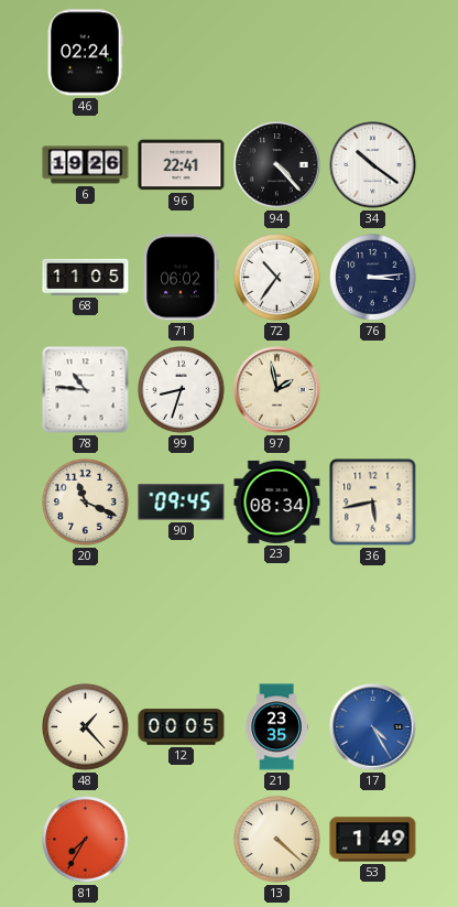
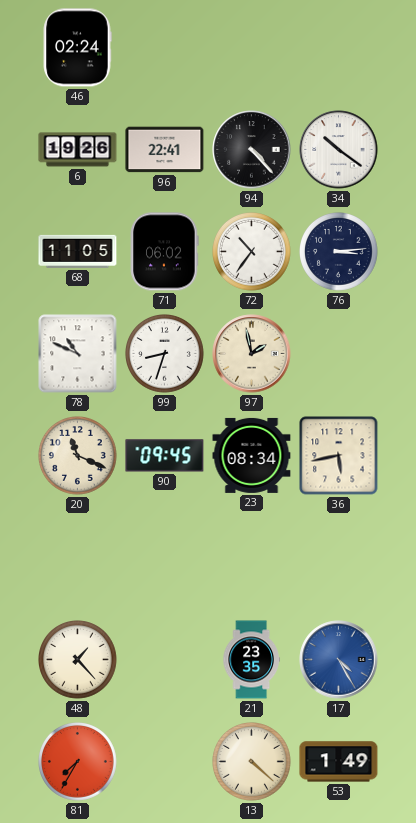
78: 10:46 -> 10:49
12: 00:05 -> none
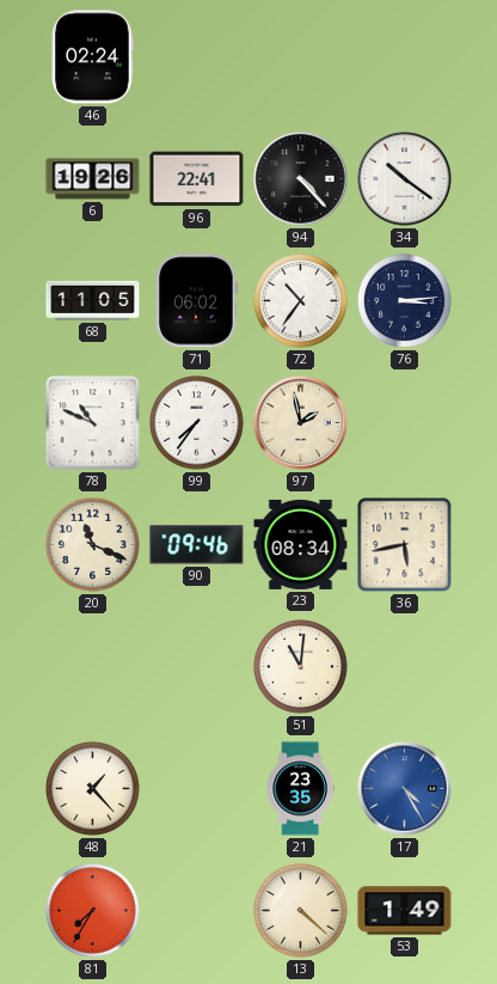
99: 8:33 -> 7:36
90: 09:45 -> 09:46
51: none -> 11:01
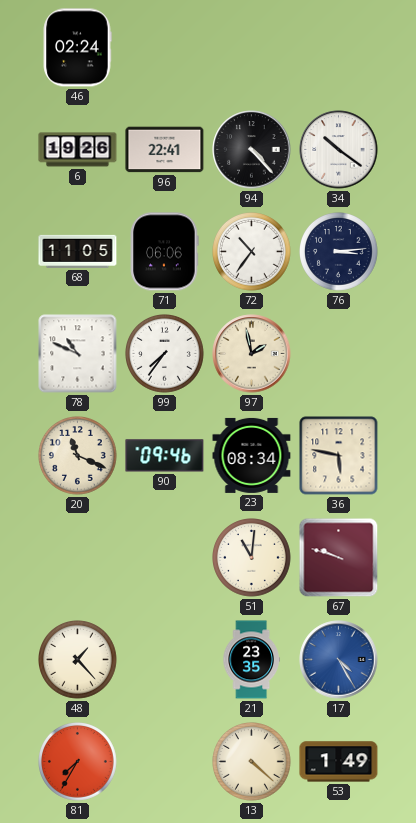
71: 06:02 -> 06:06
36: 5:43 -> 5:47
67: none -> 9:48
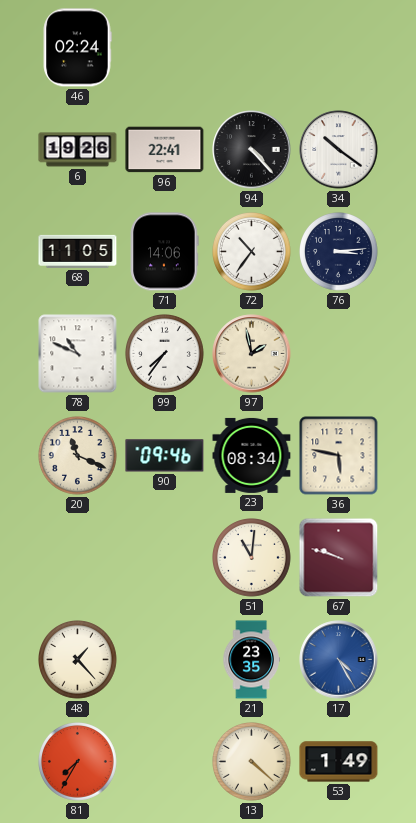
71: 06:06 -> 14:06
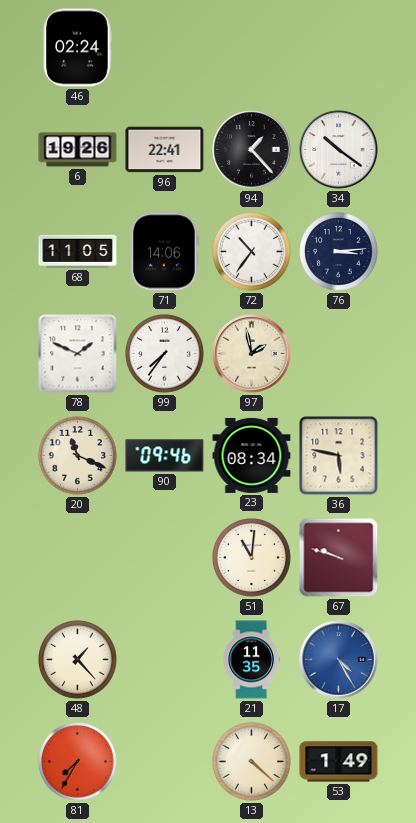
94: 4:23 -> 1:23
78: 10:49 -> 1:49
21: 23:35 -> 11:35
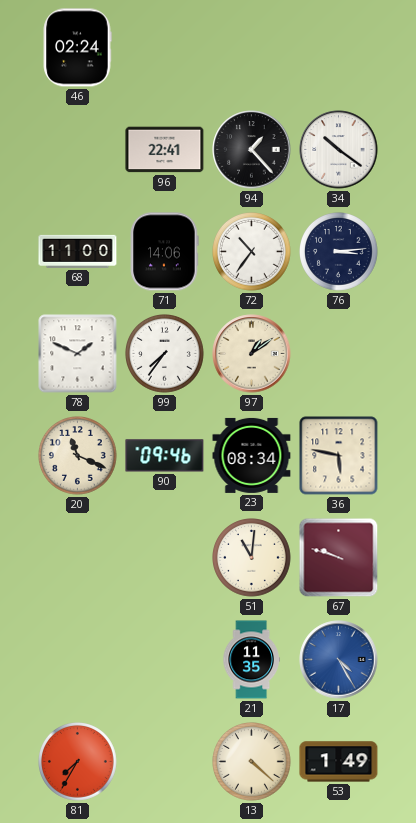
6: 19:26 -> none
68: 11:05 -> 11:00
97: 1:58 -> 1:09
48: 1:23 -> none
